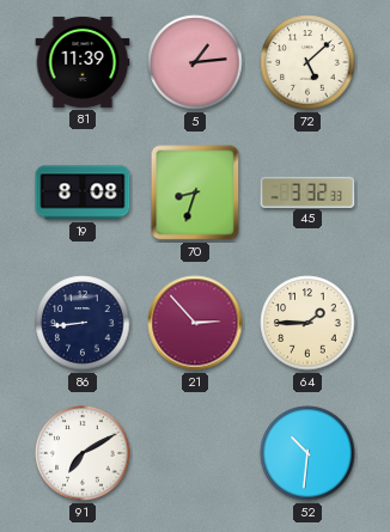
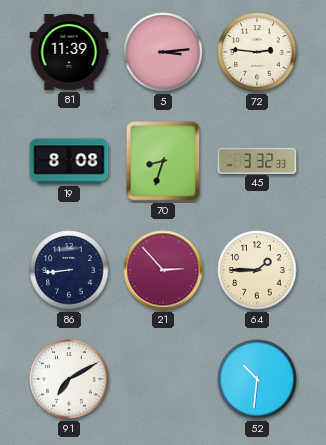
5: 1:14 -> 3:14
72: 5:08 -> 2:46
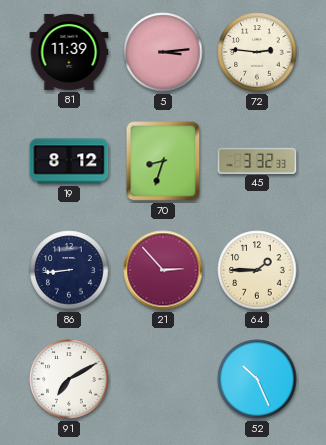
19: 8:08 -> 8:12
52: 10:31 -> 10:26
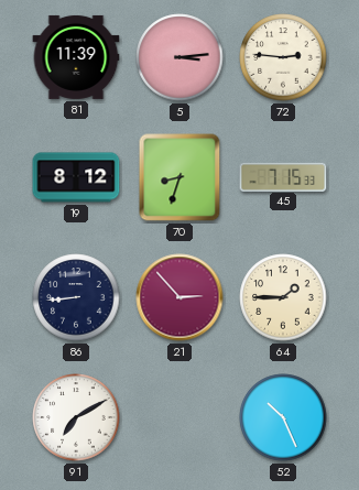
45: 3:32 -> 7:15
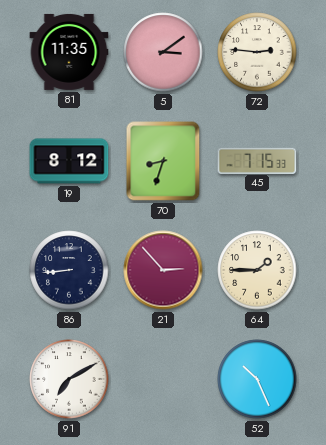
81: 11:39 -> 11:35
5: 3:14 -> 3:09
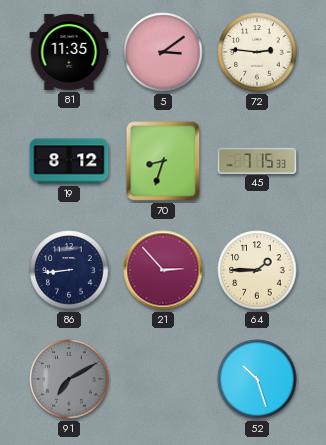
91 dial: white -> grey
52: 10:26 -> 10:27
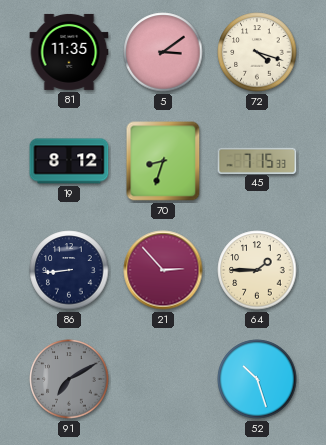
72: 2:46 -> 4:18
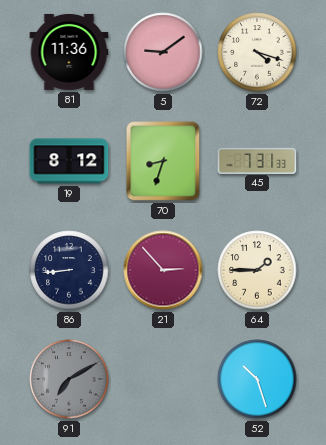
81: 11:35 -> 11:36
5: 3:09 -> 9:09
45: 7:15 -> 7:31
